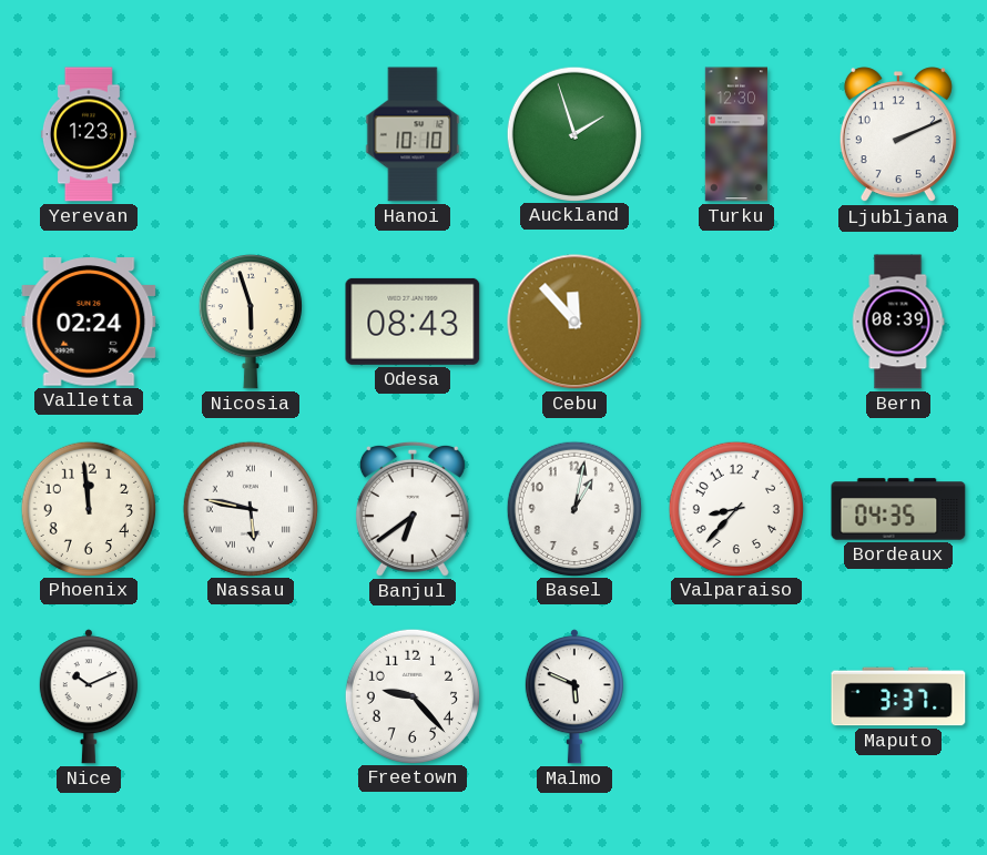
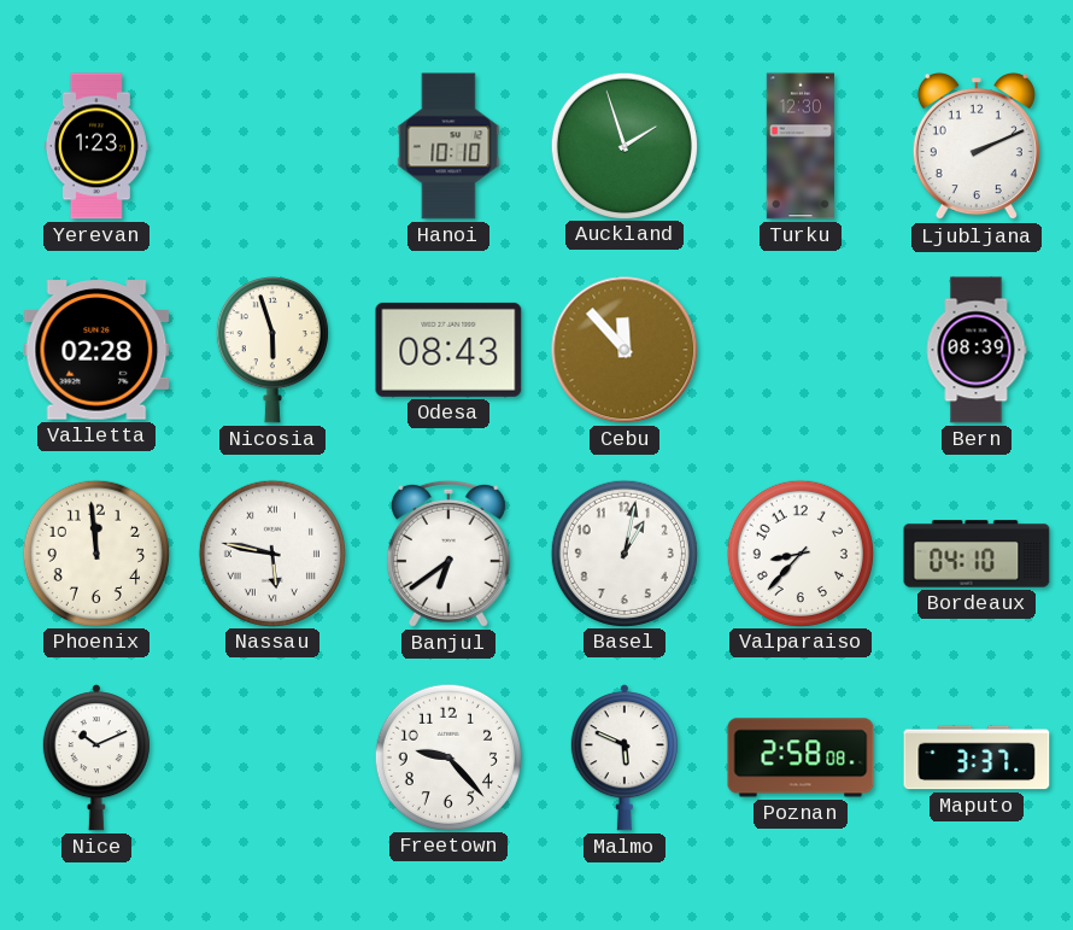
Valletta: 02:24 -> 02:28
Bordeaux: 04:35 -> 04:10
Poznan: none -> 2:58
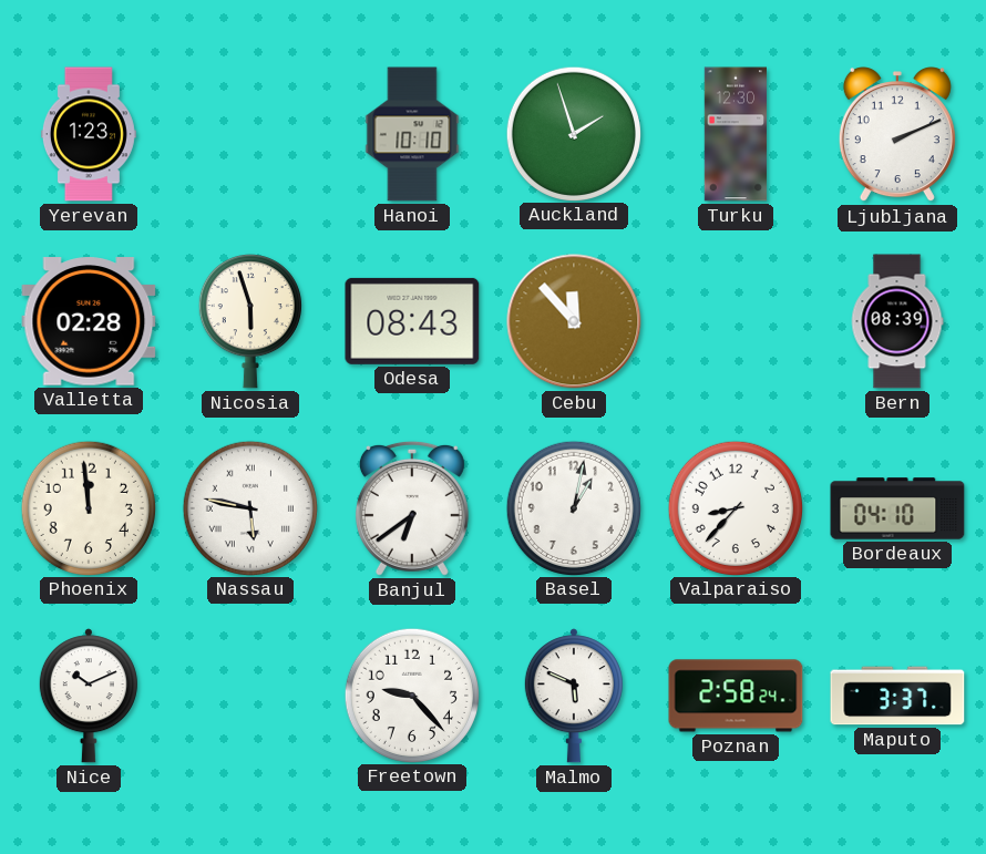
Poznan: 2:58:08 -> 2:58:24
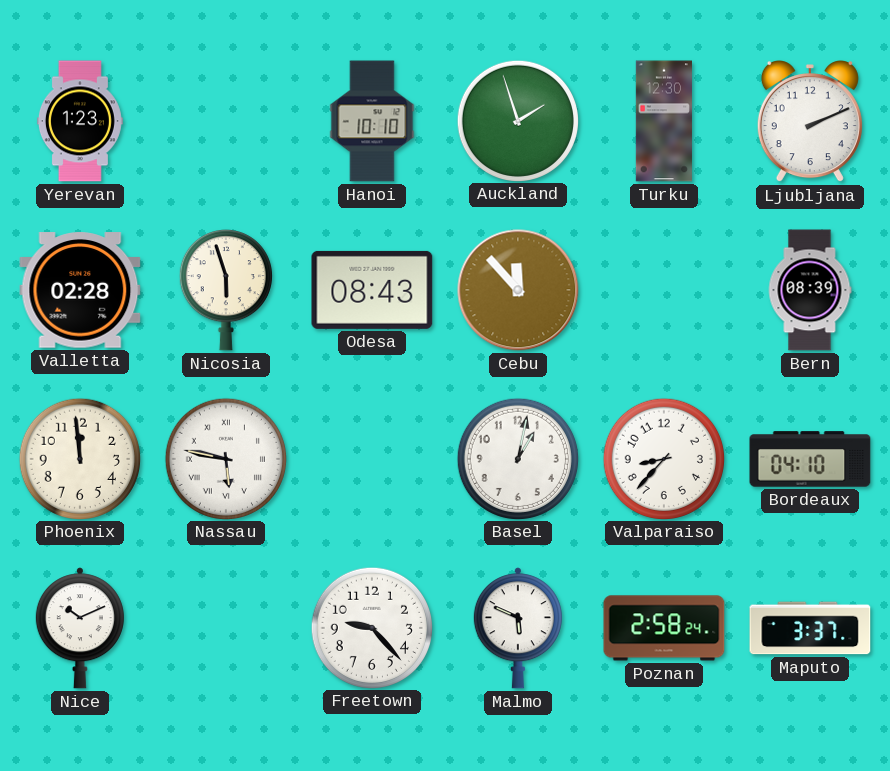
Banjul: 6:39 -> none
